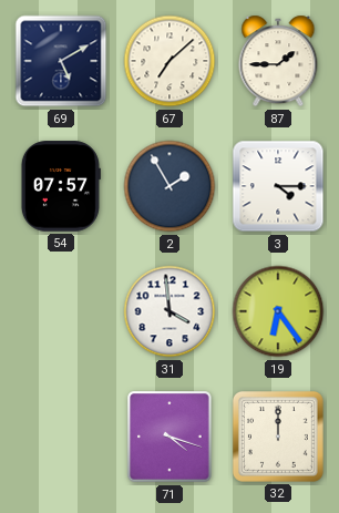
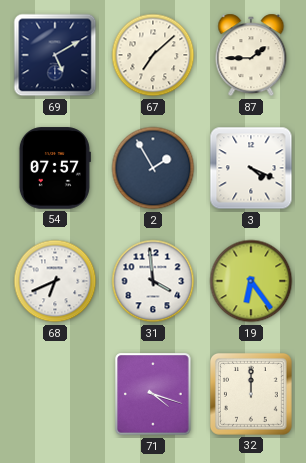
3: 4:15 -> 4:19
68: none -> 6:41
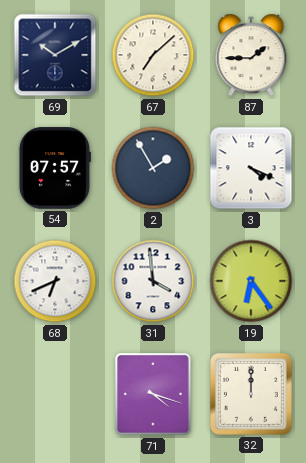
69: 5:10 -> 10:10
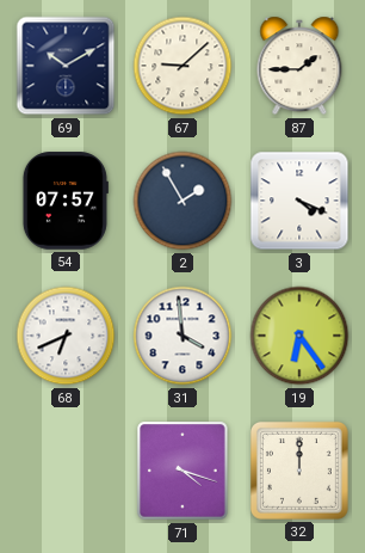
67: 7:08 -> 9:08
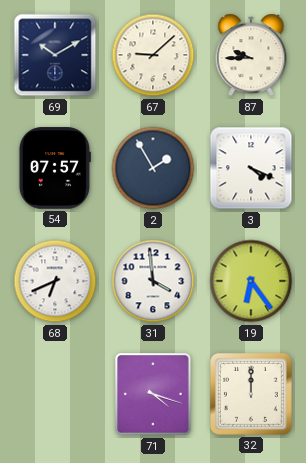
87: 1:45 -> 9:45
